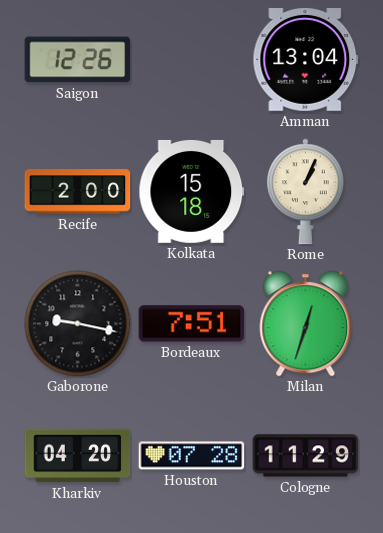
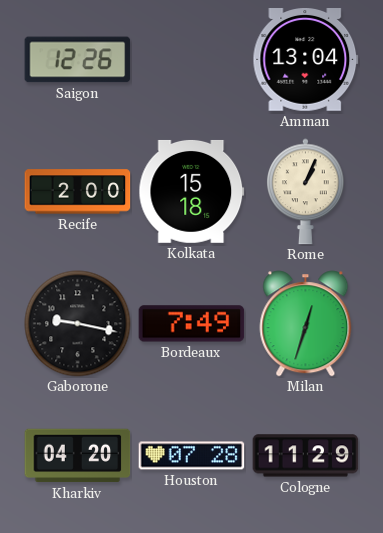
Bordeaux: 7:51 -> 7:49
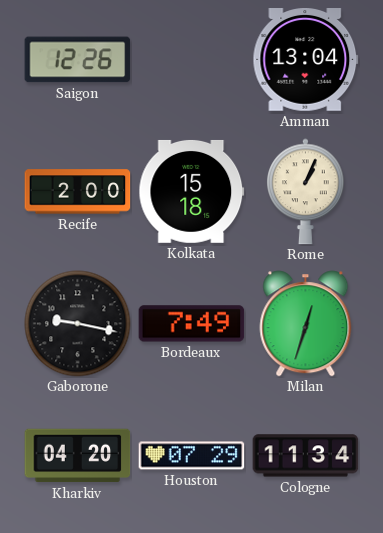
Houston: 07:28 -> 07:29
Cologne: 11:29 -> 11:34
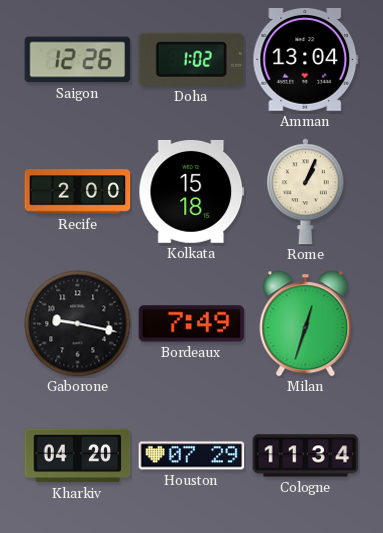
Doha: none -> 1:02
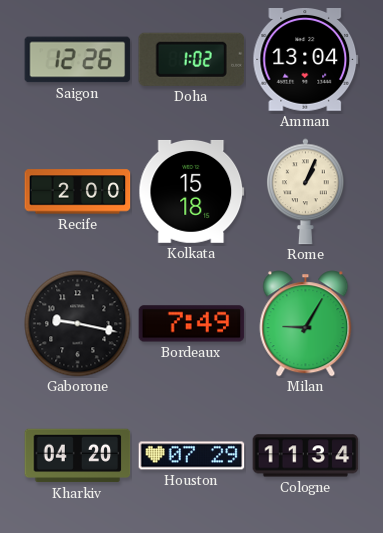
Milan: 12:33 -> 9:05
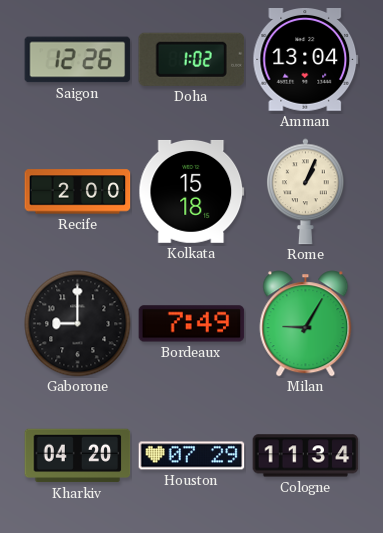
Gaborone: 9:17 -> 9:00
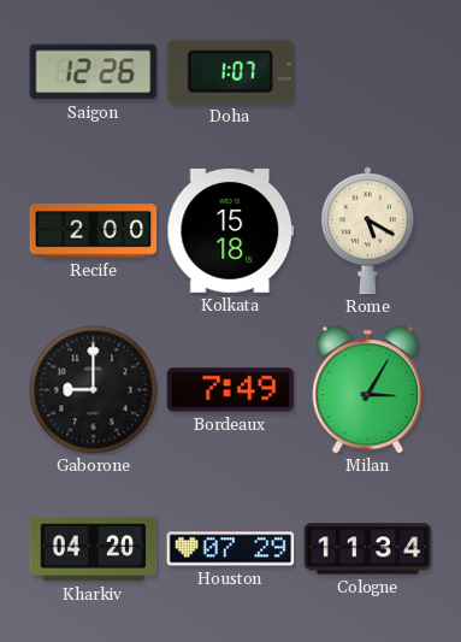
Doha: 1:02 -> 1:07
Amman: 13:04 -> none
Rome: 1:04 -> 5:20
Milan: 9:05 -> 3:05
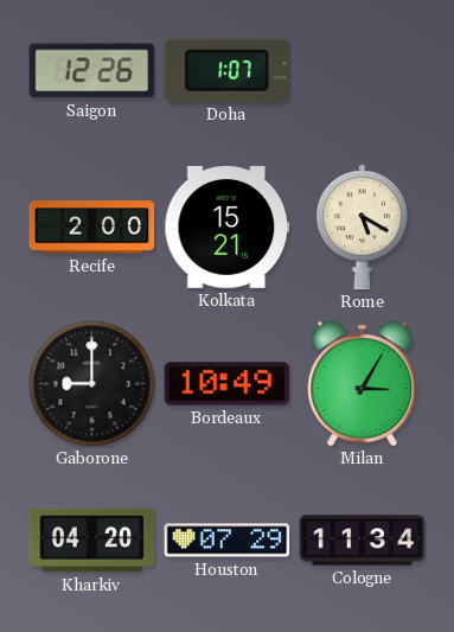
Kolkata: 15:18 -> 15:21
Bordeaux: 7:49 -> 10:49
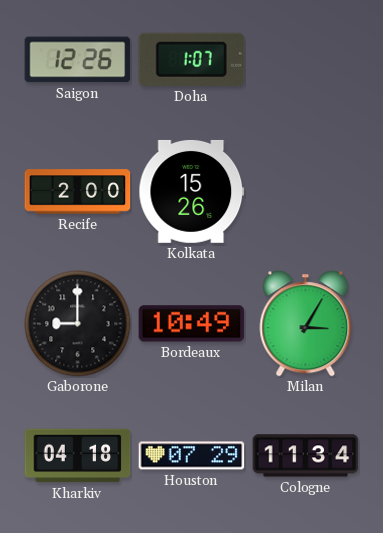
Kolkata: 15:21 -> 15:26
Rome: 5:20 -> none
Kharkiv: 04:20 -> 04:18
